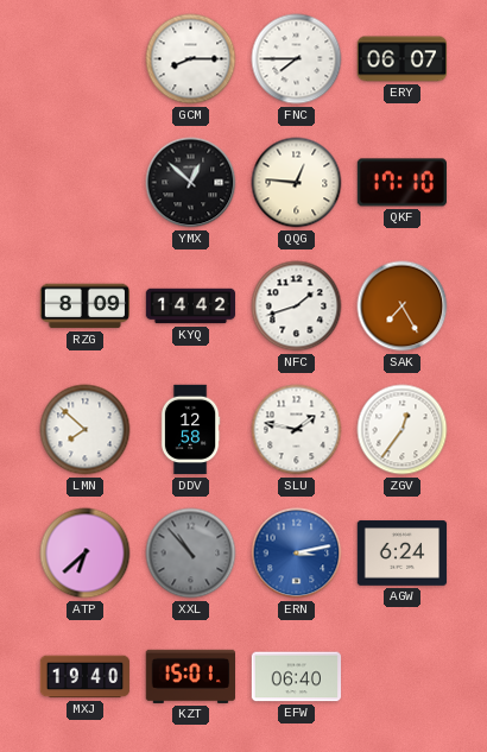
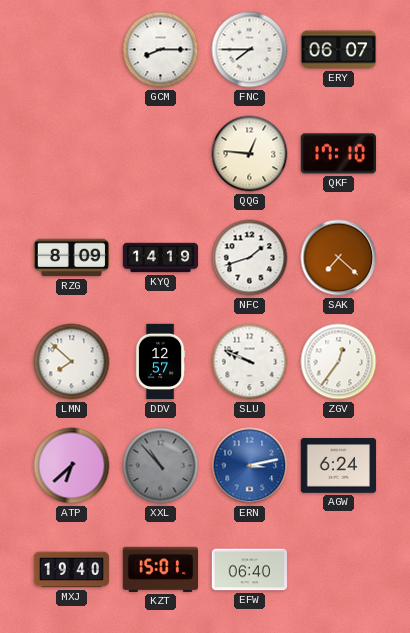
YMX: 12:52 -> none
KYQ: 14:42 -> 14:19
SAK: 7:25 -> 7:22
DDV: 12:58 -> 12:57
SLU: 1:47 -> 9:49
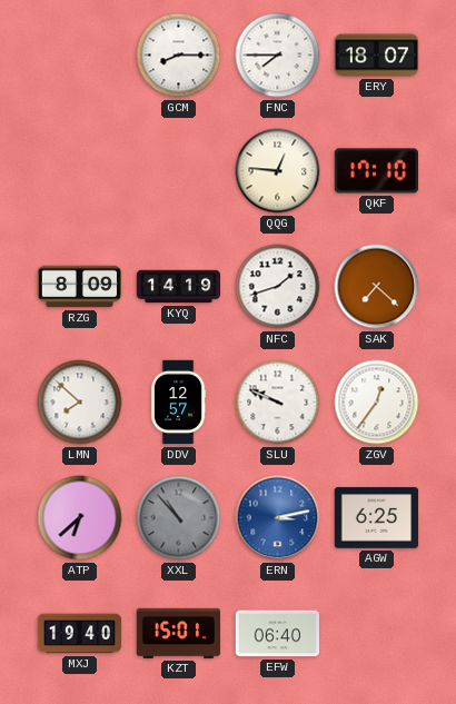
ERY: 06:07 -> 18:07
AGW: 6:24 -> 6:25
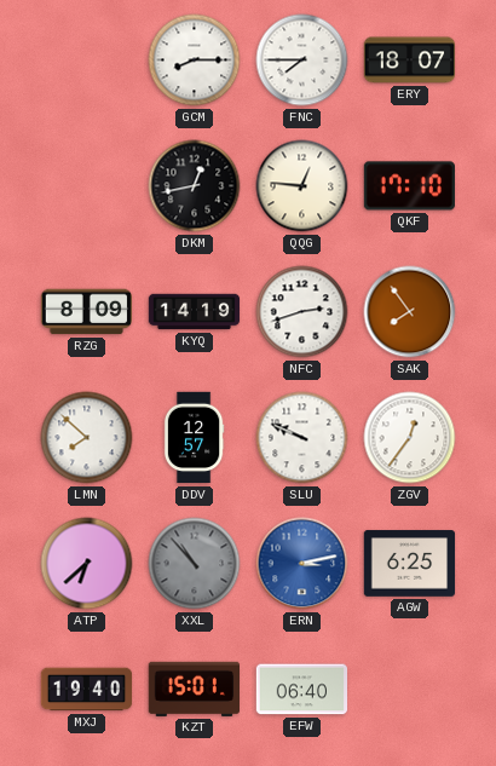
DKM: none -> 12:43
NFC: 1:42 -> 2:42
SAK: 7:22 -> 7:54
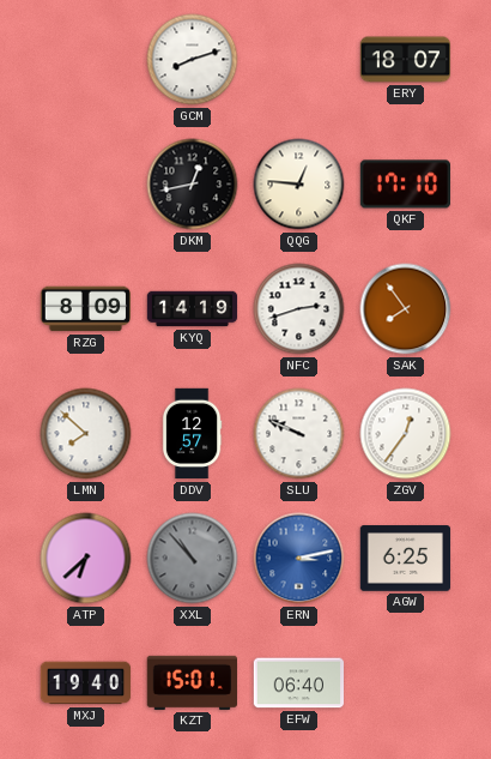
GCM: 8:15 -> 8:12
FNC: 7:45 -> none
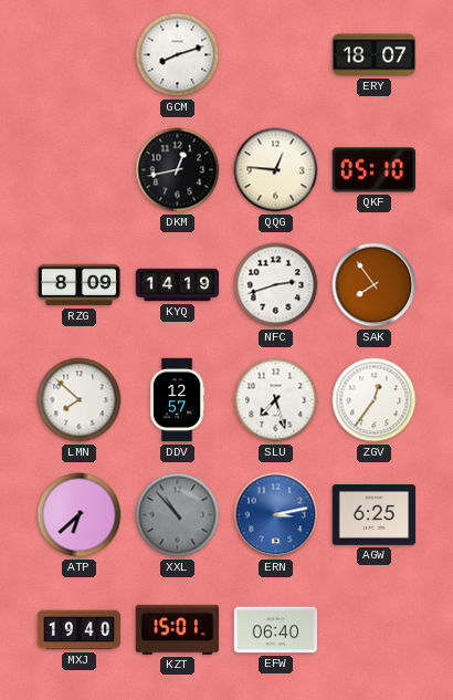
QKF: 17:10 -> 05:10
SLU: 9:49 -> 7:27
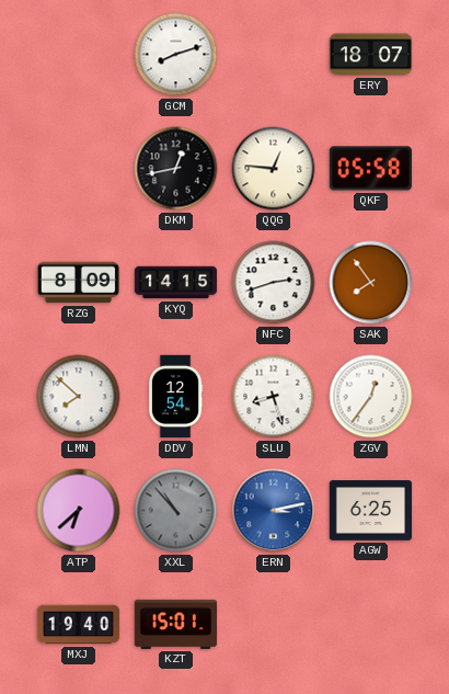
QKF: 05:10 -> 05:58
KYQ: 14:19 -> 14:15
DDV: 12:57 -> 12:54
SLU: 7:27 -> 8:27
EFW: 06:40 -> none
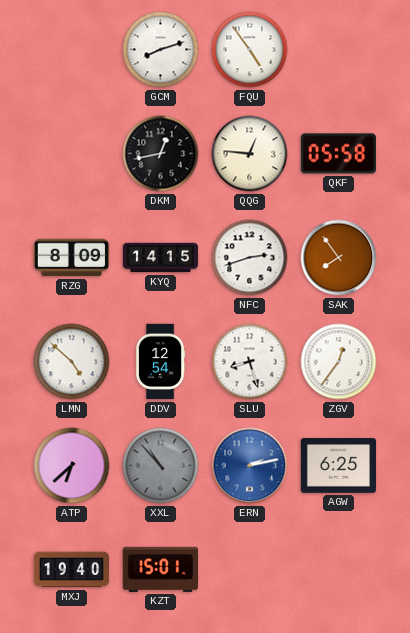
FQU: none -> 4:54
ERY: 18:07 -> none
LMN: 7:52 -> 4:52
ERN: 3:13 -> 2:13
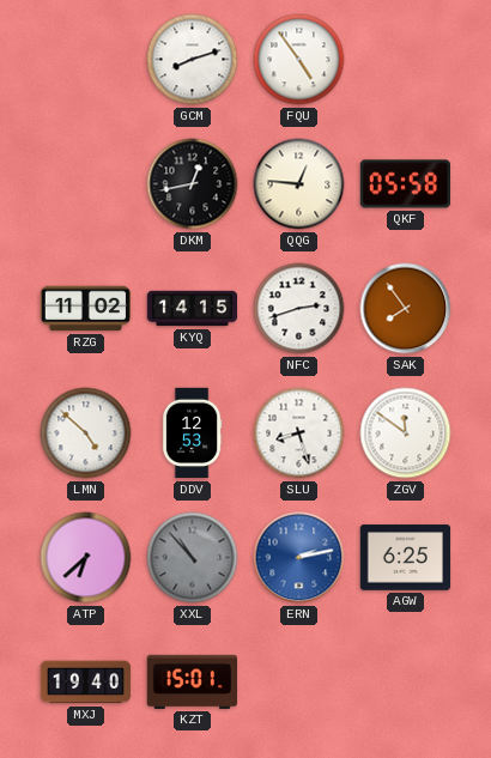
RZG: 8:09 -> 11:02
DDV: 12:54 -> 12:53
ZGV: 12:36 -> 11:51
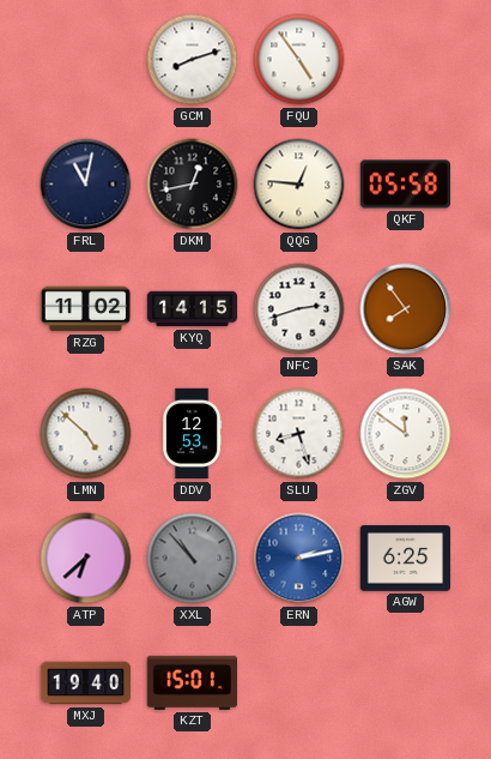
FRL: none -> 11:02
